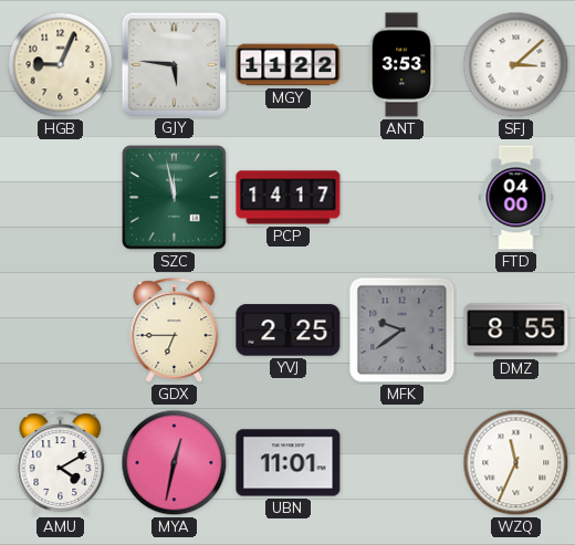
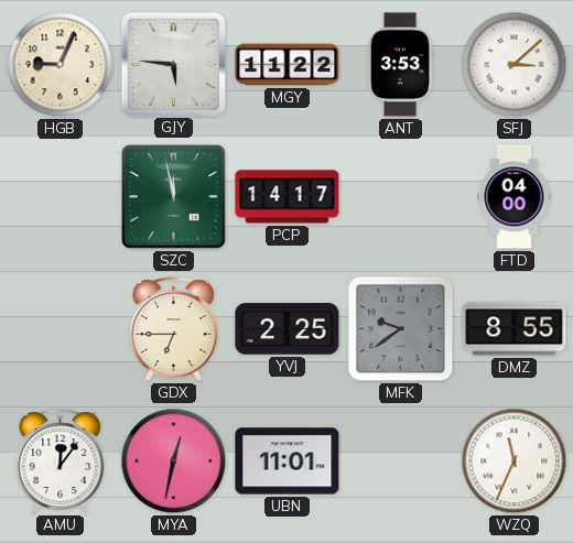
AMU: 4:10 -> 12:06
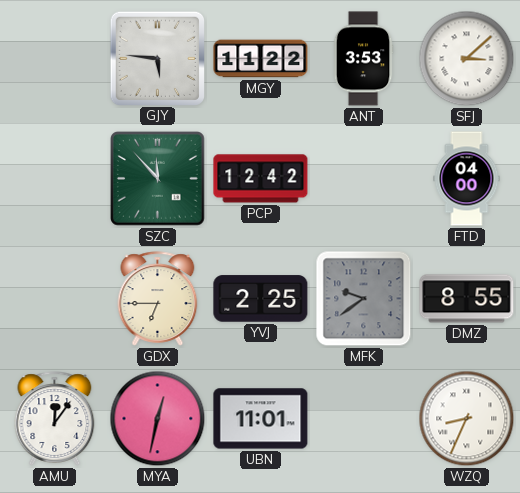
HGB: 9:04 -> none
SZC: 11:58 -> 11:53
PCP: 14:17 -> 12:42
WZQ: 11:34 -> 8:34
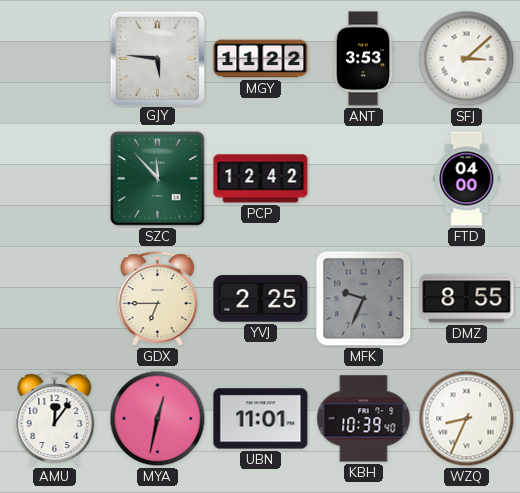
MFK: 9:39 -> 9:34
KBH: none -> 10:39
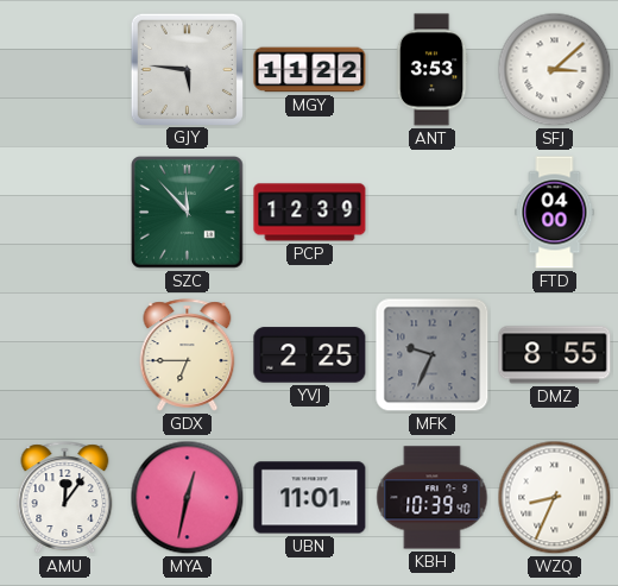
PCP: 12:42 -> 12:39
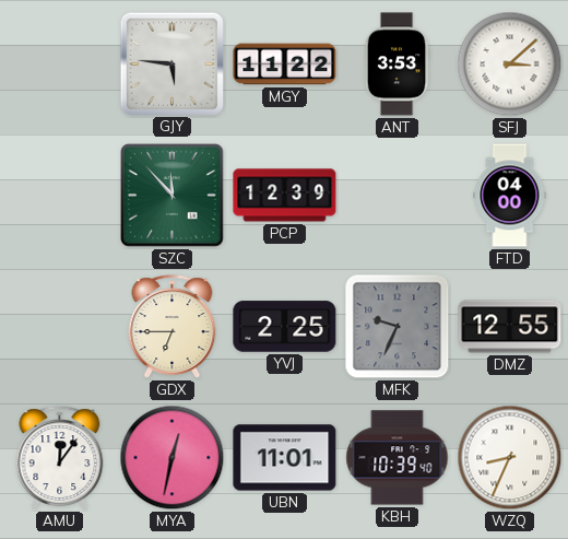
DMZ: 8:55 -> 12:55
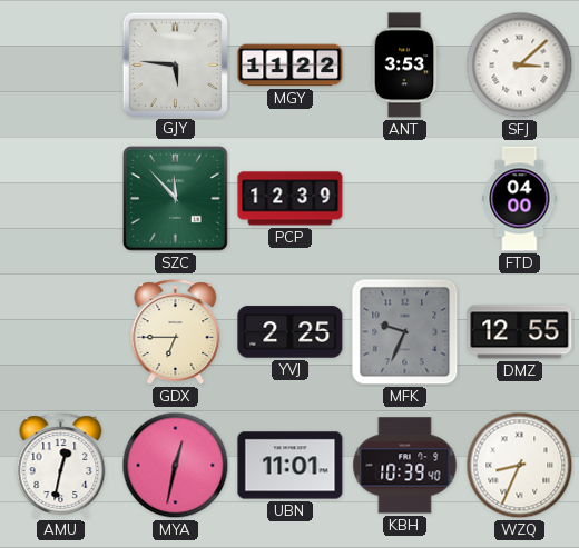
AMU: 12:06 -> 12:32
